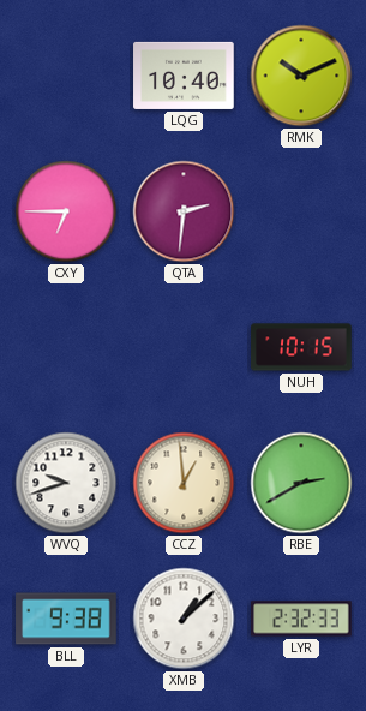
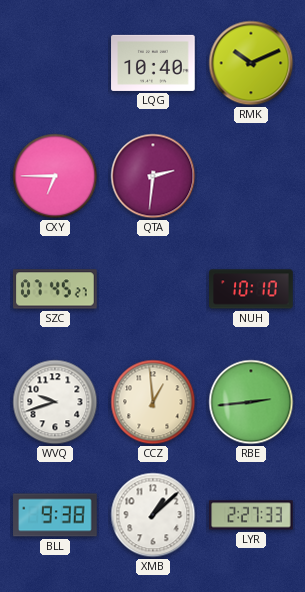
SZC: none -> 07:45
NUH: 10:15 -> 10:10
RBE: 2:40 -> 2:44
LYR: 2:32 -> 2:27
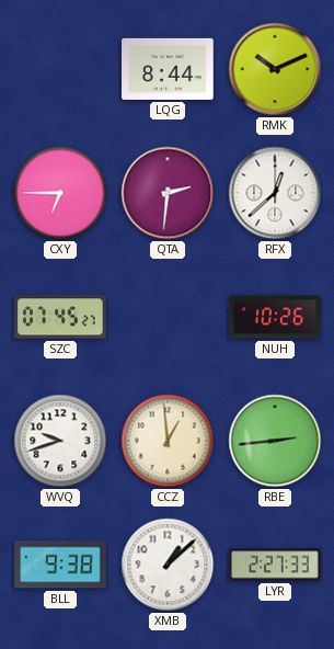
LQG: 10:40 -> 8:44
RFX: none -> 12:38
NUH: 10:10 -> 10:26
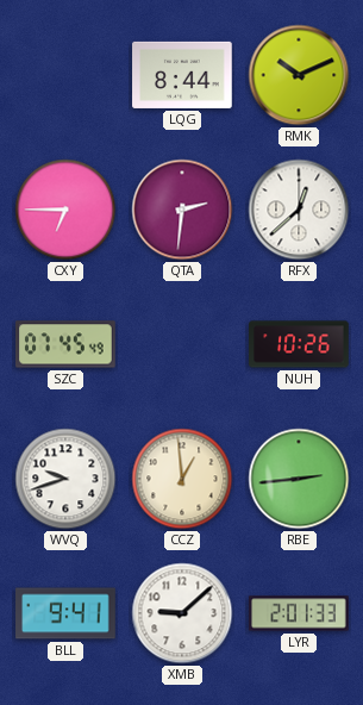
SZC: 07:45:27 -> 07:45:49
BLL: 9:38 -> 9:41
XMB: 1:08 -> 9:08
LYR: 2:27 -> 2:01
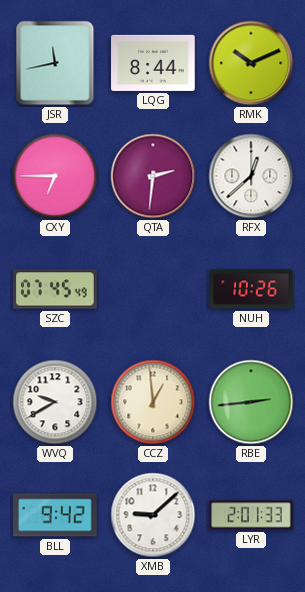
JSR: none -> 11:43
WVQ: 9:42 -> 9:40
BLL: 9:41 -> 9:42
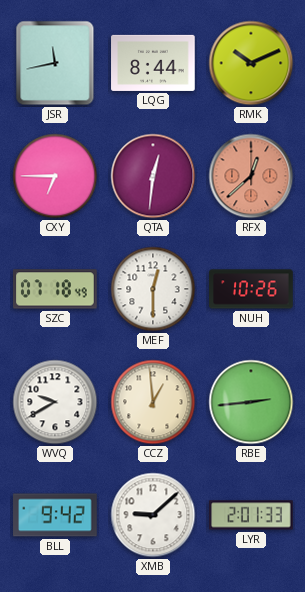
QTA: 2:31 -> 12:31
RFX dial: white -> salmon
SZC: 07:45 -> 07:18
MEF: none -> 12:30
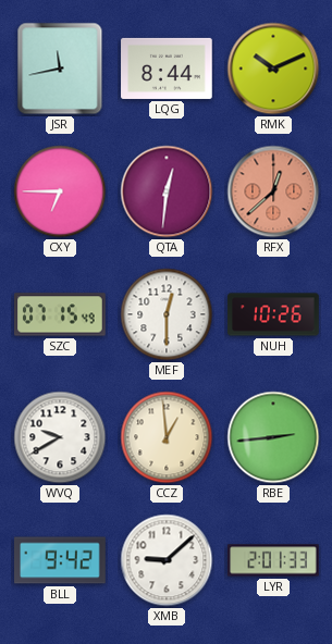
SZC: 07:18 -> 07:15
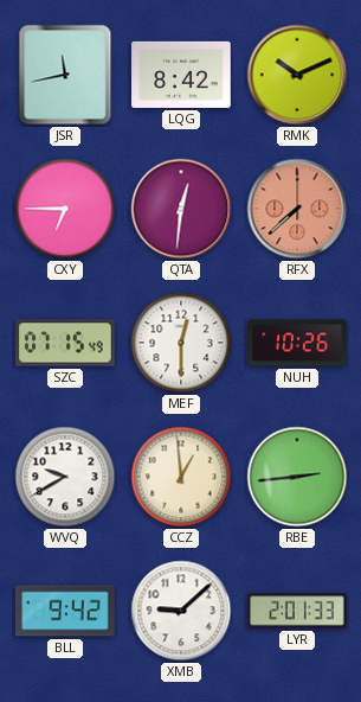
LQG: 8:44 -> 8:42
RFX: 12:38 -> 7:38
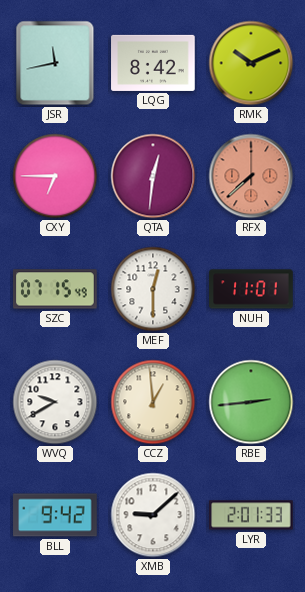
NUH: 10:26 -> 11:01
